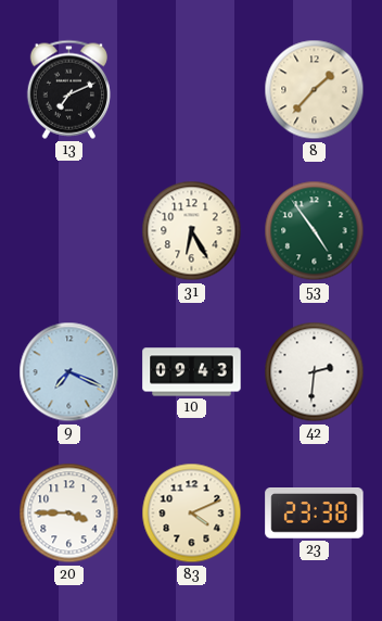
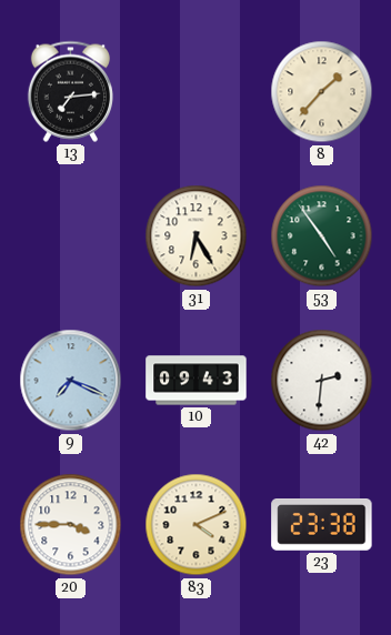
13: 7:11 -> 7:14
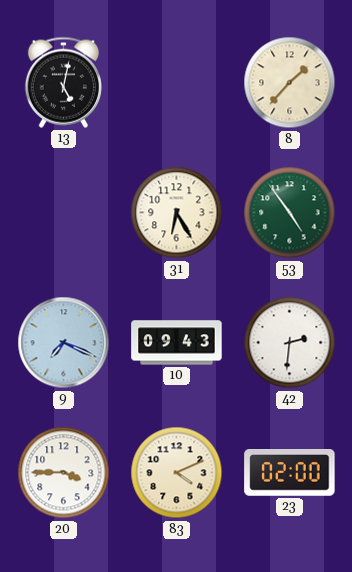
13: 7:14 -> 5:02
23: 23:38 -> 02:00
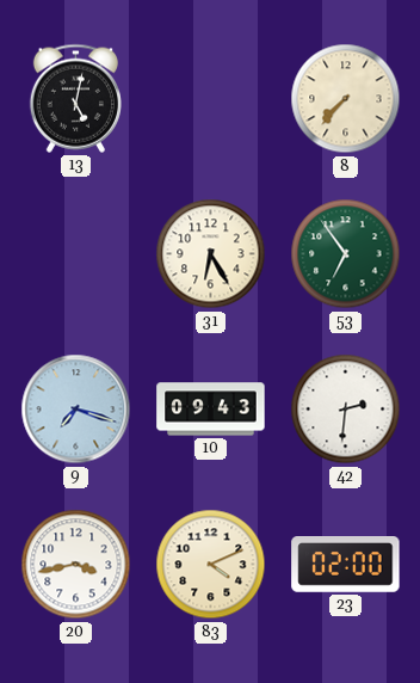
8: 1:37 -> 7:37
53: 4:54 -> 6:54
9: 7:19 -> 7:18
20: 3:45 -> 3:43
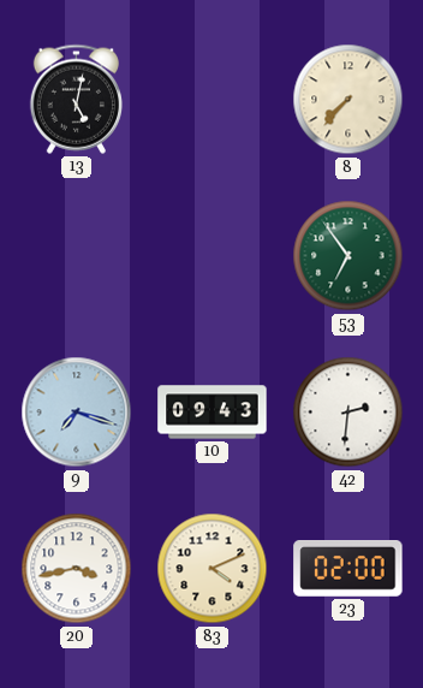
31: 6:25 -> none
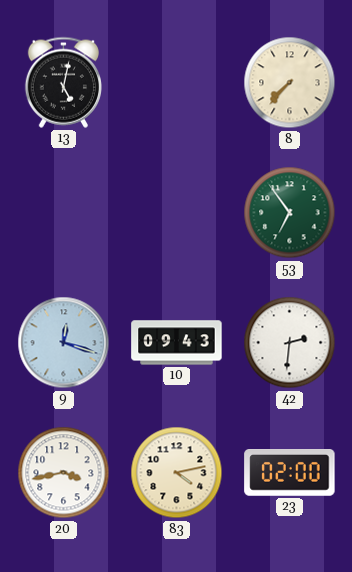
9: 7:18 -> 12:18
83: 4:11 -> 4:13
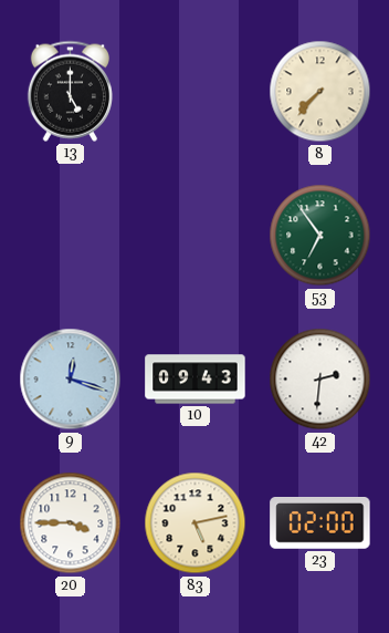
13: 5:02 -> 5:00
20: 3:43 -> 3:45
83: 4:13 -> 5:13
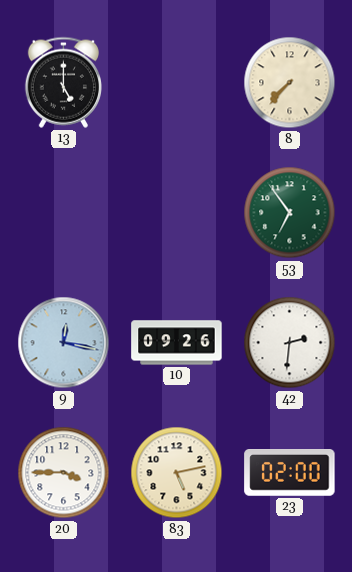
9: 12:18 -> 12:17
10: 09:43 -> 09:26
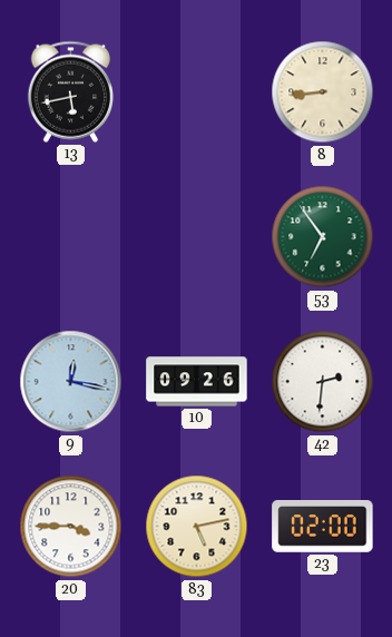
13: 5:00 -> 5:43
8: 7:37 -> 8:44
